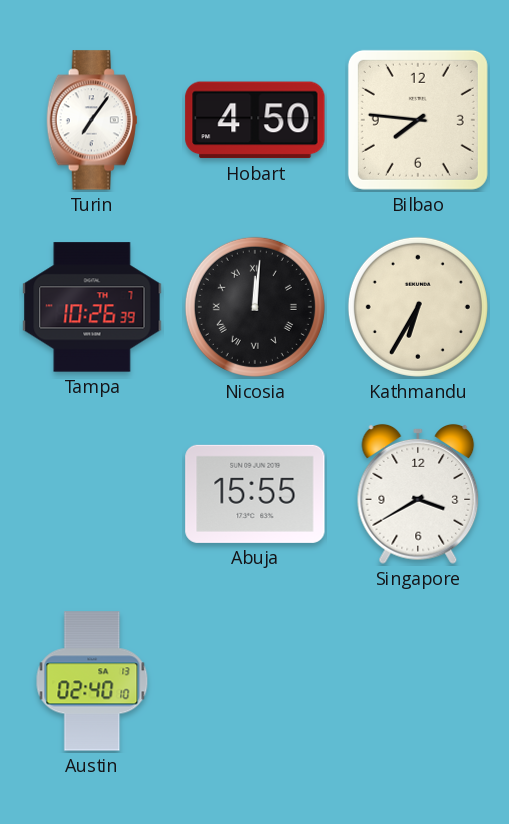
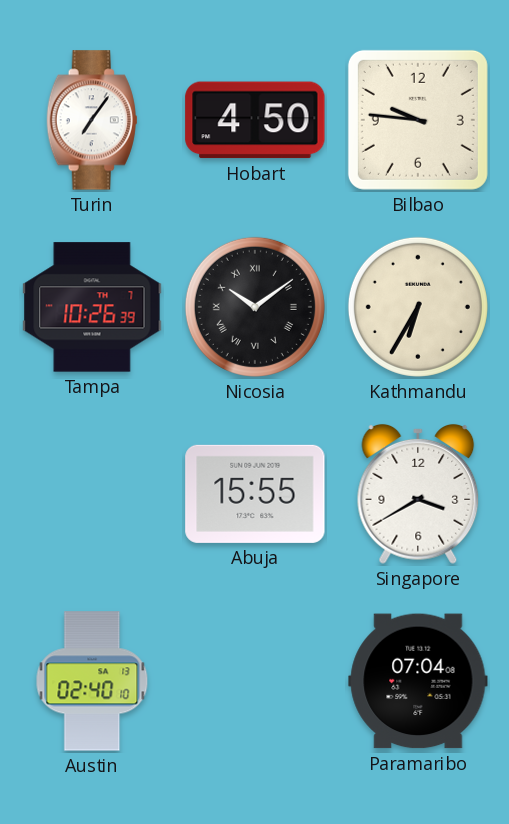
Bilbao: 7:46 -> 9:46
Nicosia: 12:01 -> 10:09
Paramaribo: none -> 07:04
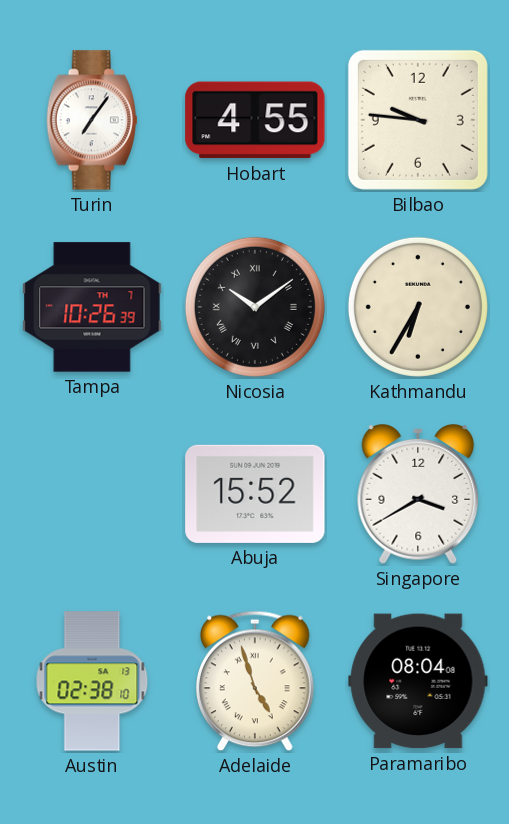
Hobart: 4:50 -> 4:55
Abuja: 15:55 -> 15:52
Austin: 02:40 -> 02:38
Adelaide: none -> 4:57
Paramaribo: 07:04 -> 08:04
